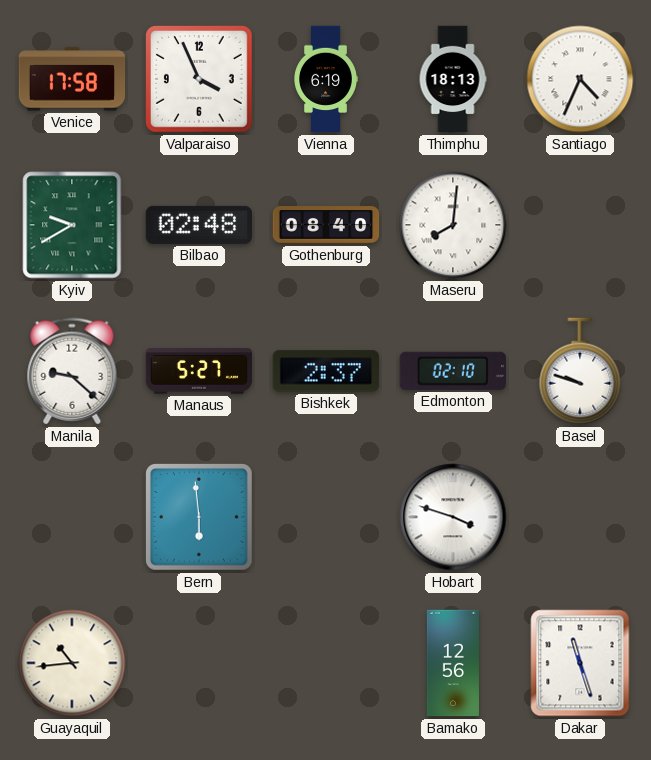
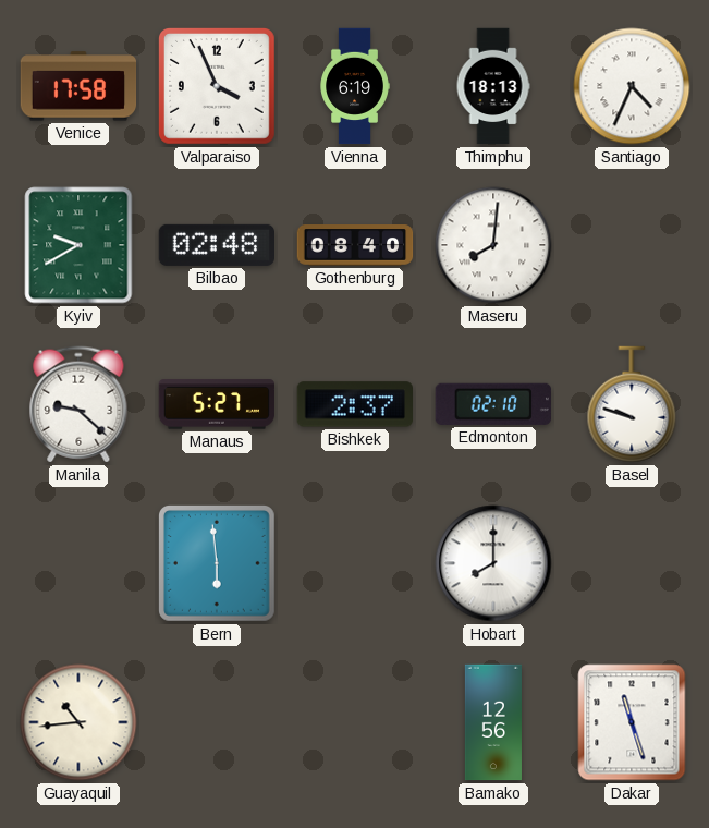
Hobart: 3:48 -> 8:00
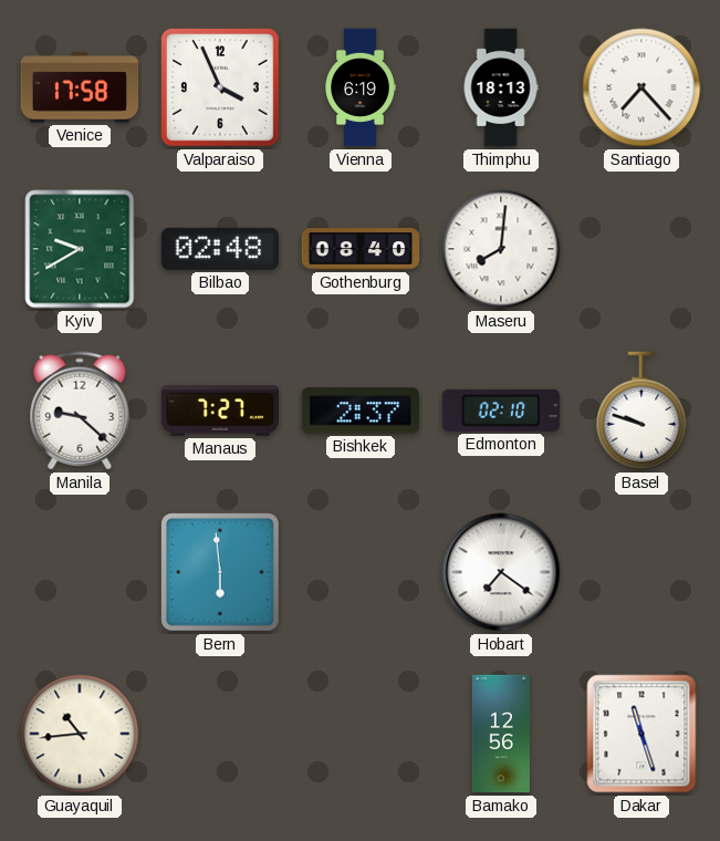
Santiago: 4:34 -> 7:23
Manaus: 5:27 -> 7:27
Hobart: 8:00 -> 7:21
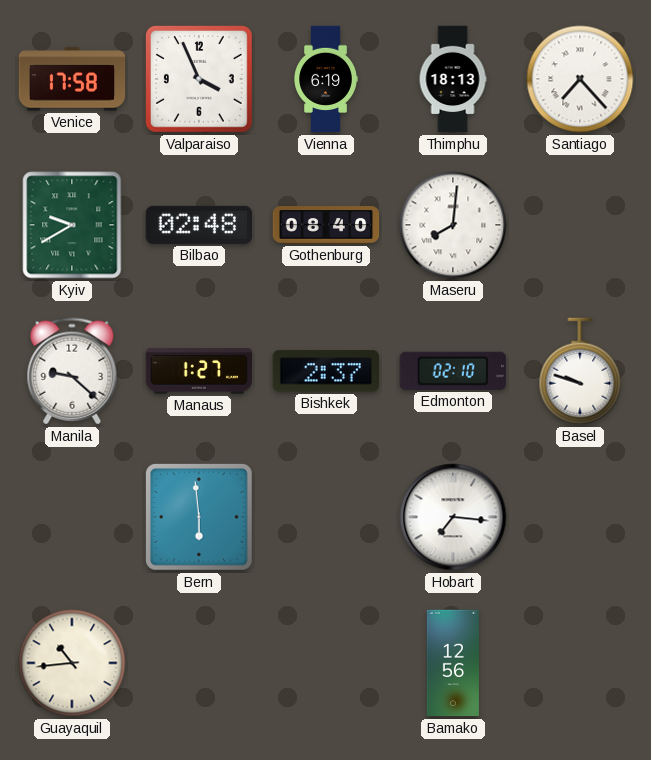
Manaus: 7:27 -> 1:27
Hobart: 7:21 -> 7:16
Dakar: 11:27 -> none
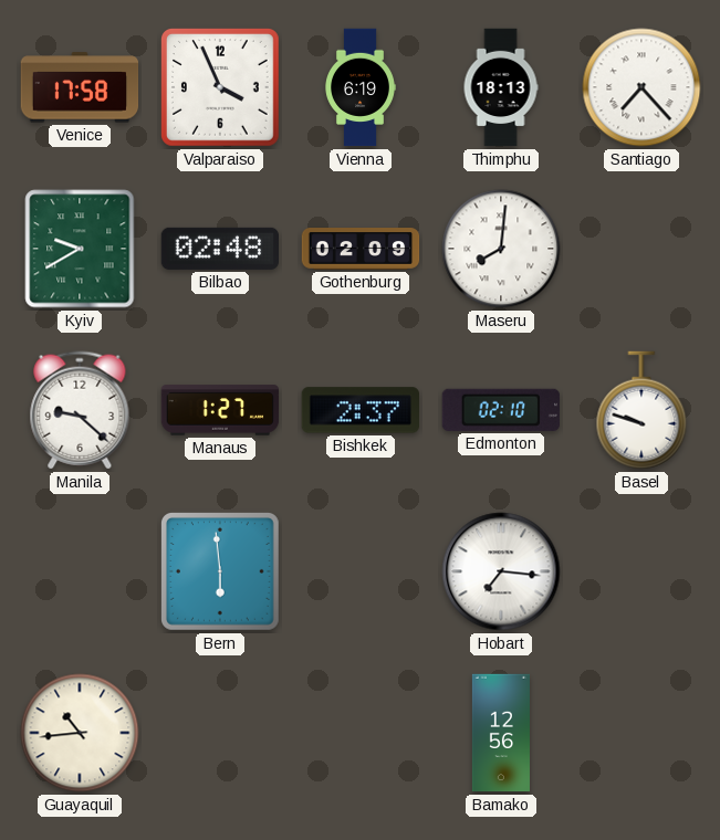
Gothenburg: 08:40 -> 02:09
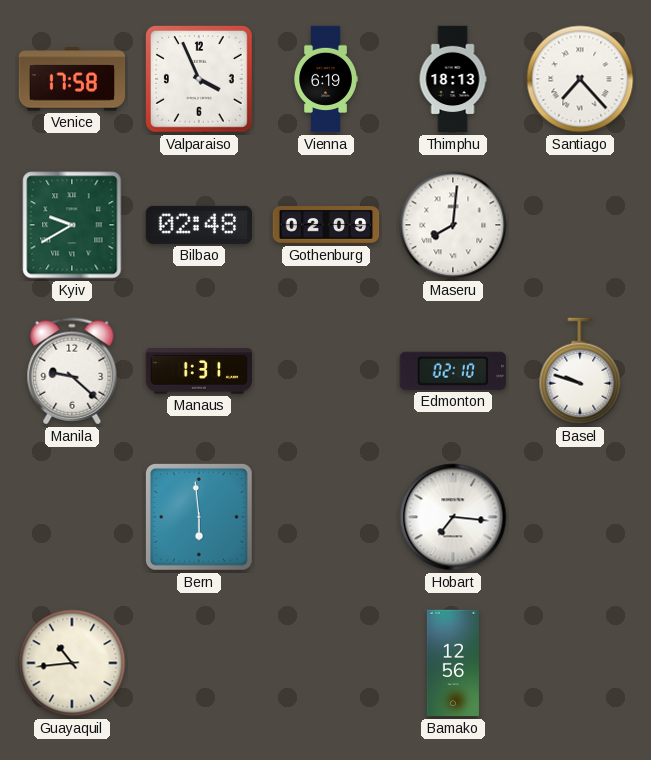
Manaus: 1:27 -> 1:31
Bishkek: 2:37 -> none
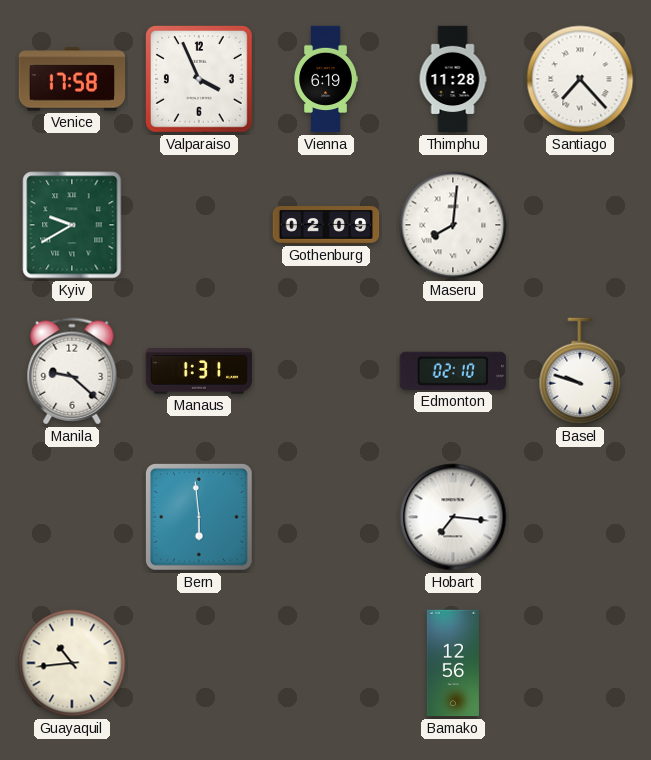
Thimphu: 18:13 -> 11:28
Bilbao: 02:48 -> none
